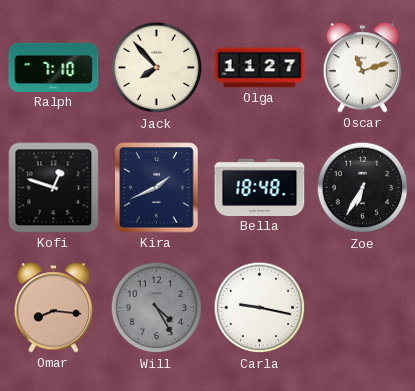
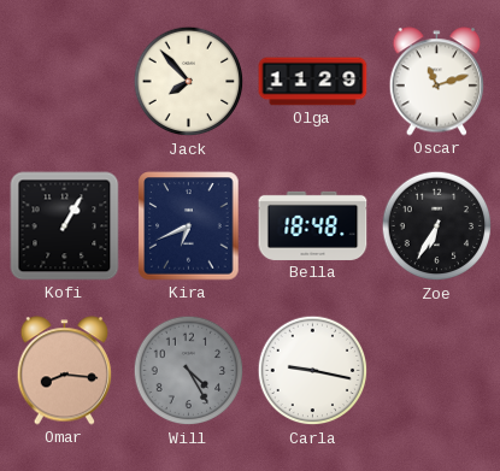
Ralph: 7:10 -> none
Olga: 11:27 -> 11:29
Kofi: 12:48 -> 1:05
Kira: 1:41 -> 6:41
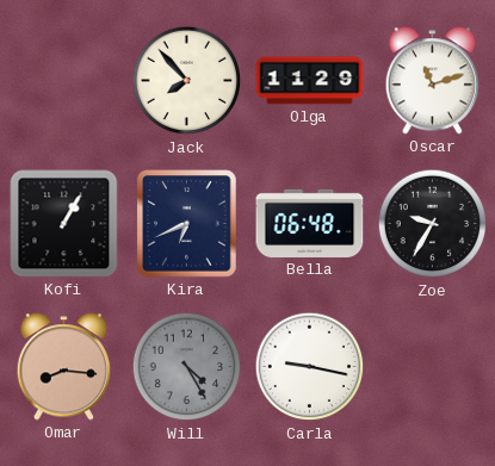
Bella: 18:48 -> 06:48
Zoe: 6:35 -> 9:35
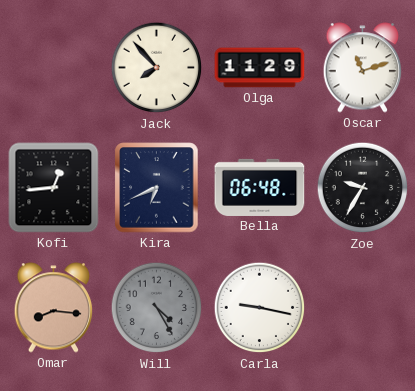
Kofi: 1:05 -> 12:44
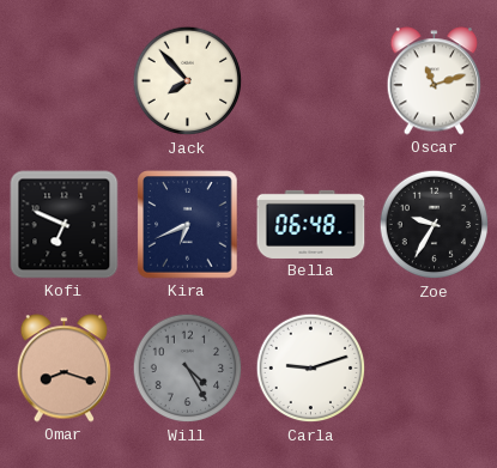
Olga: 11:29 -> none
Kofi: 12:44 -> 6:49
Omar: 8:16 -> 8:18
Carla: 9:17 -> 9:12
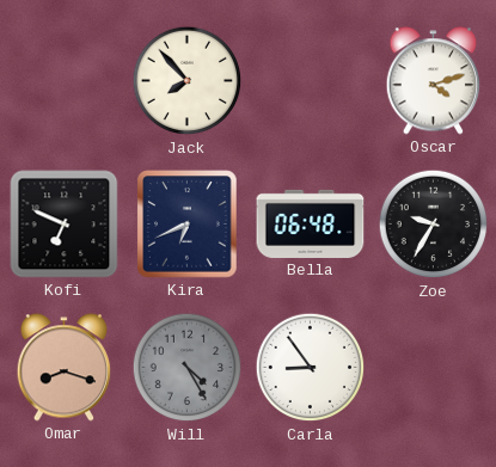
Oscar: 11:12 -> 4:12
Carla: 9:12 -> 8:54
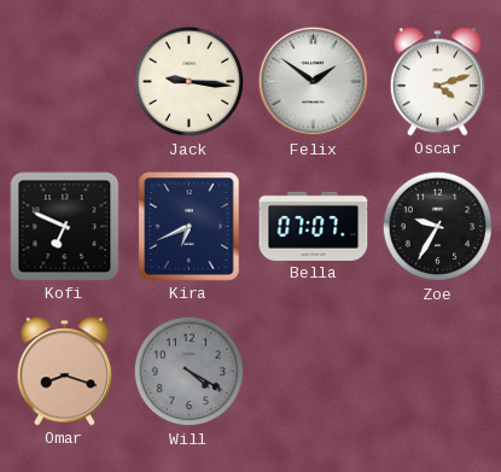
Jack: 7:53 -> 9:16
Felix: none -> 1:51
Bella: 06:48 -> 07:07
Will: 4:25 -> 4:20
Carla: 8:54 -> none
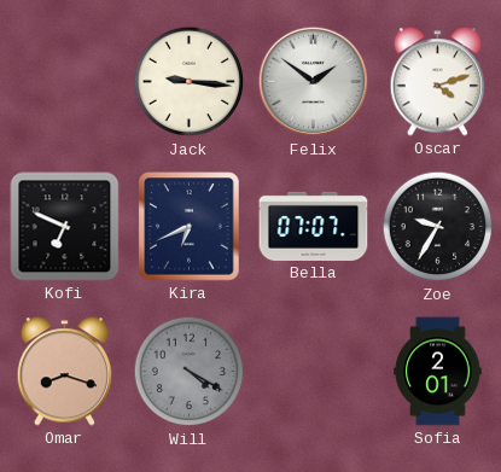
Sofia: none -> 2:01
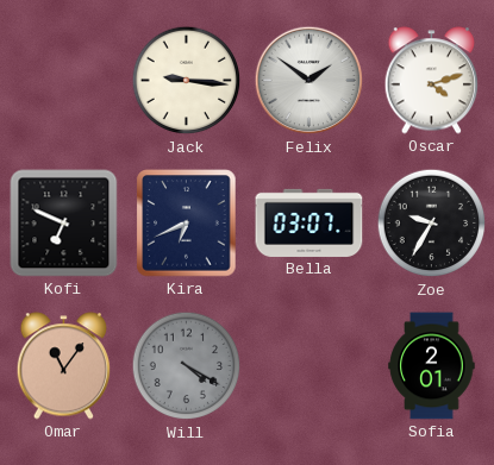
Bella: 07:07 -> 03:07
Omar: 8:18 -> 11:06
